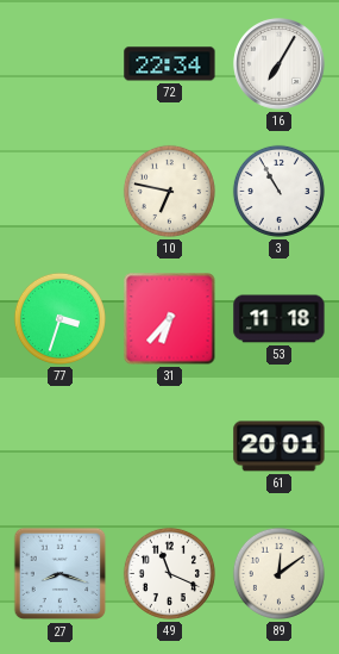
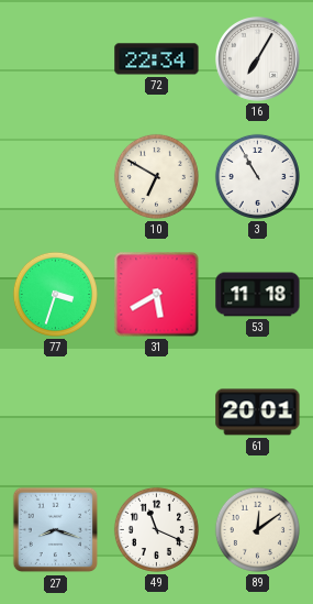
10: 6:47 -> 6:50
31: 6:37 -> 5:40
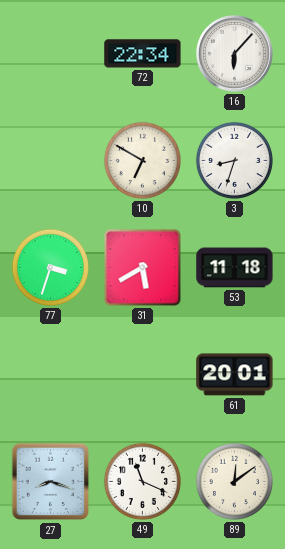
16: 7:05 -> 6:07
3: 10:55 -> 8:33
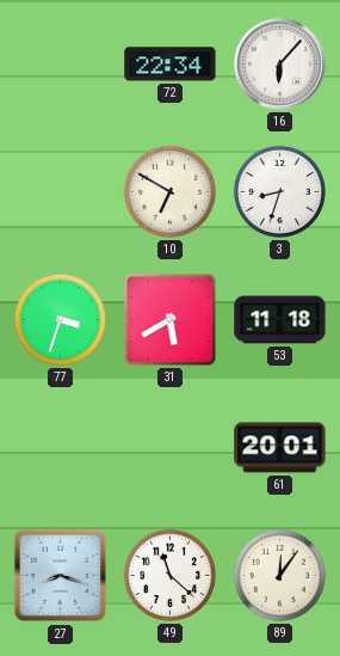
49: 11:19 -> 11:22
89: 12:09 -> 12:06
